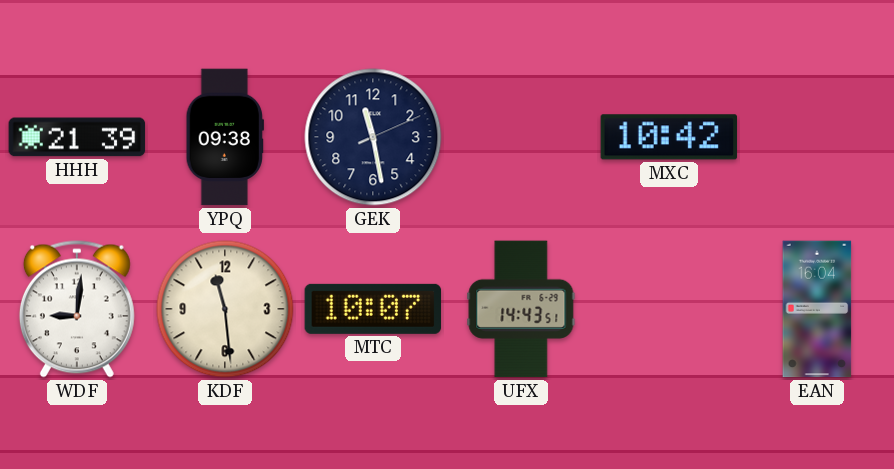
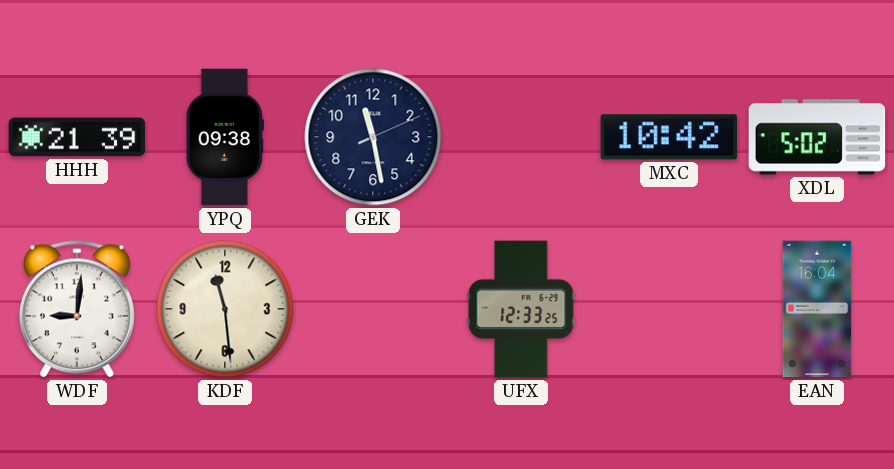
XDL: none -> 5:02
MTC: 10:07 -> none
UFX: 14:43 -> 12:33
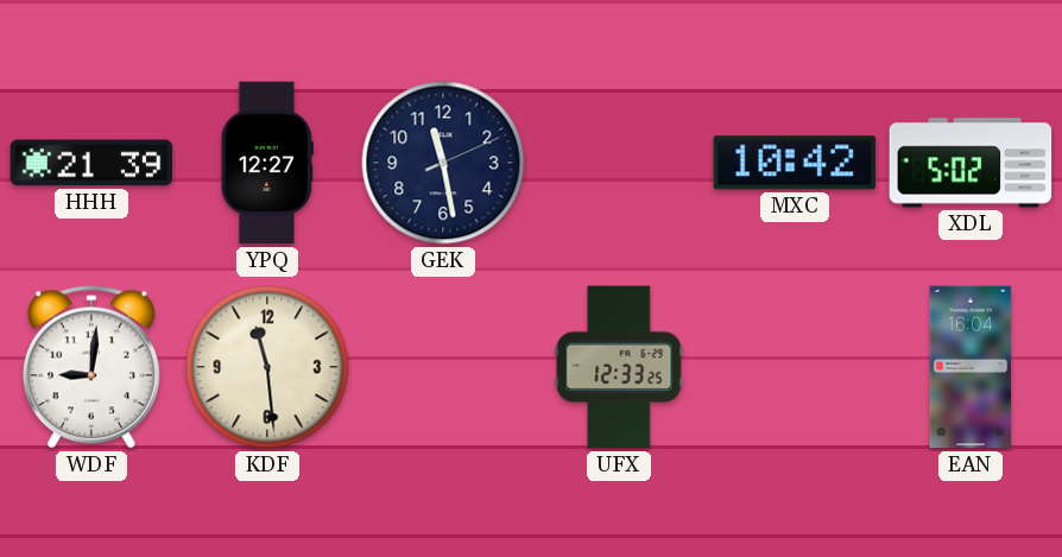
YPQ: 09:38 -> 12:27
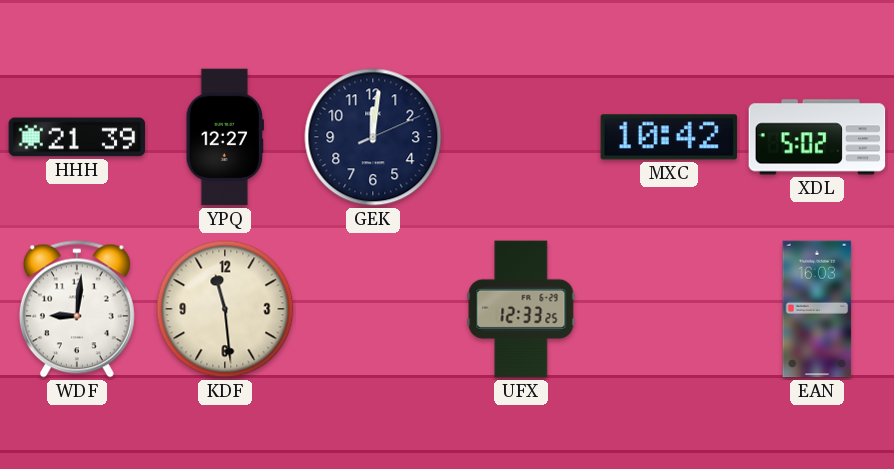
GEK: 11:28 -> 12:01
EAN: 16:04 -> 16:03
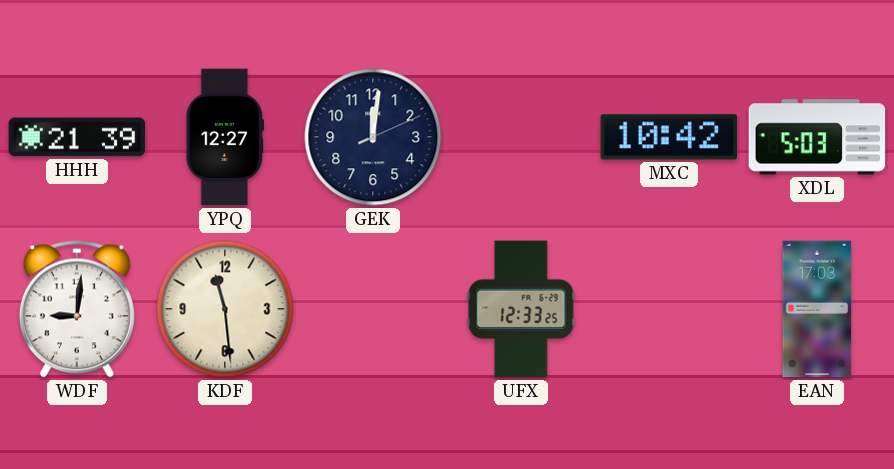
XDL: 5:02 -> 5:03
EAN: 16:03 -> 17:03
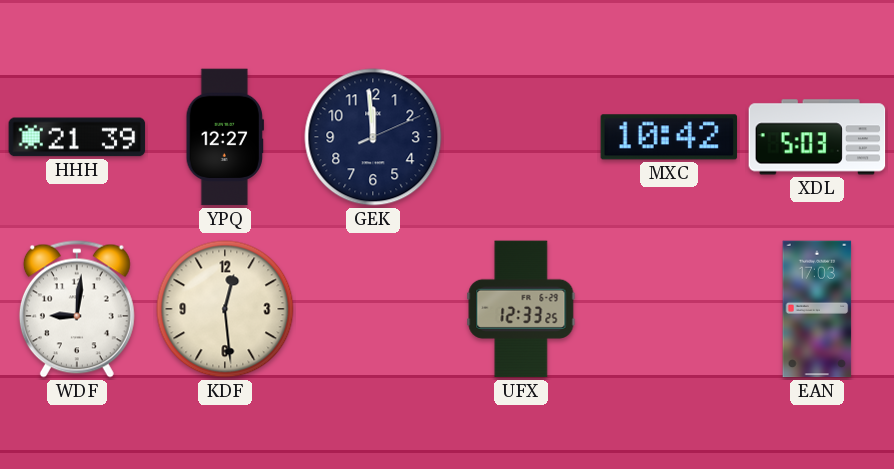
GEK: 12:01 -> 11:59
KDF: 11:29 -> 12:29
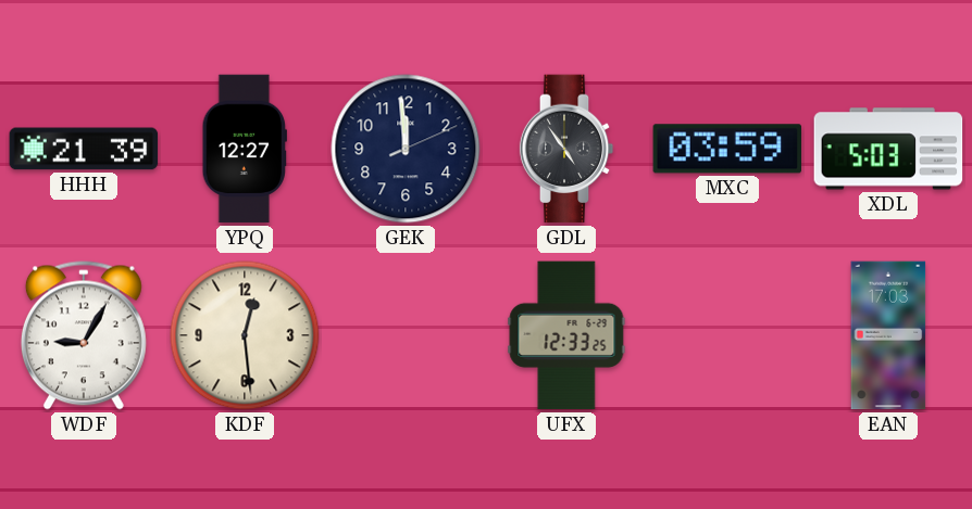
GDL: none -> 4:54
MXC: 10:42 -> 03:59
WDF: 9:01 -> 9:05
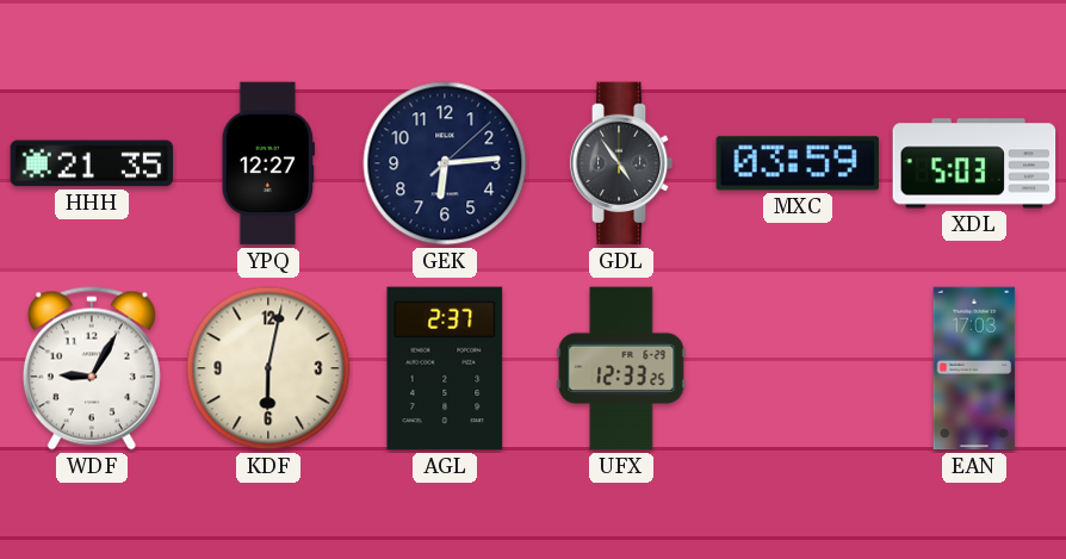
HHH: 21:39 -> 21:35
GEK: 11:59 -> 6:14
KDF: 12:29 -> 6:02
AGL: none -> 2:37
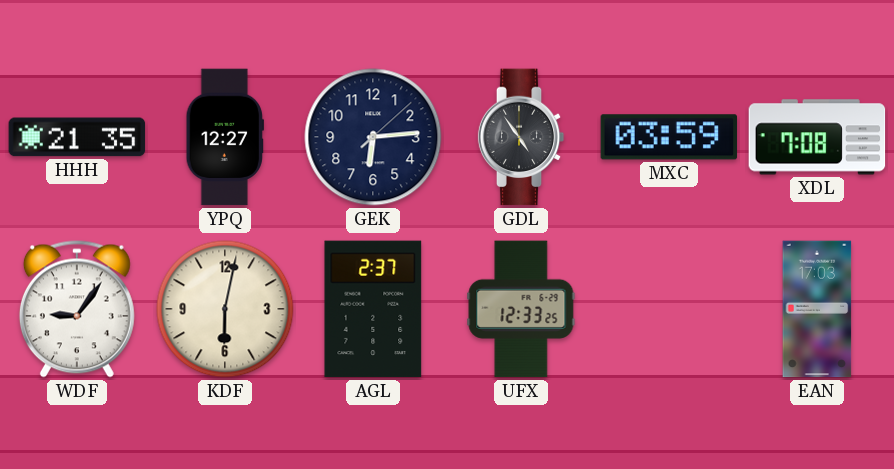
XDL: 5:03 -> 7:08
WDF: 9:05 -> 9:06
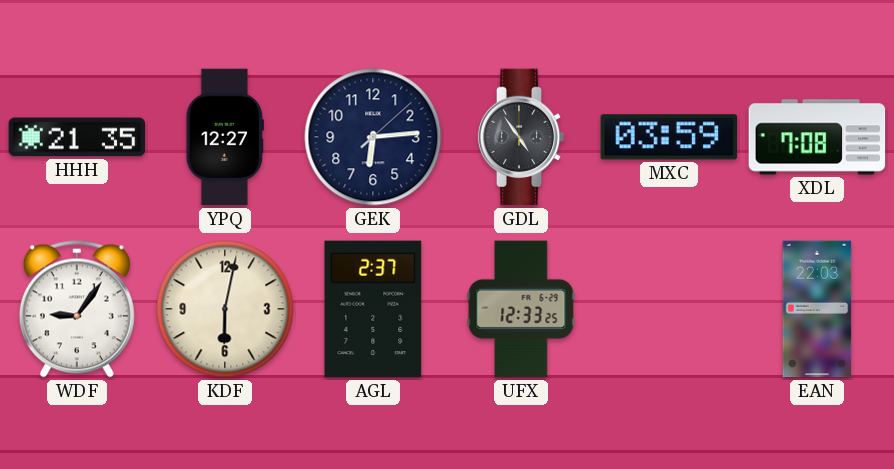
EAN: 17:03 -> 22:03
